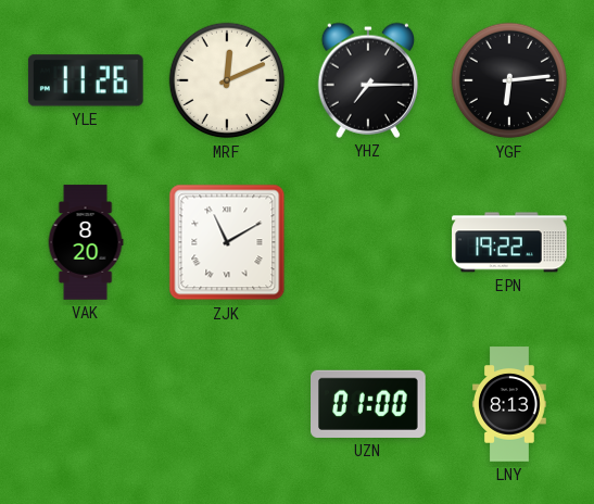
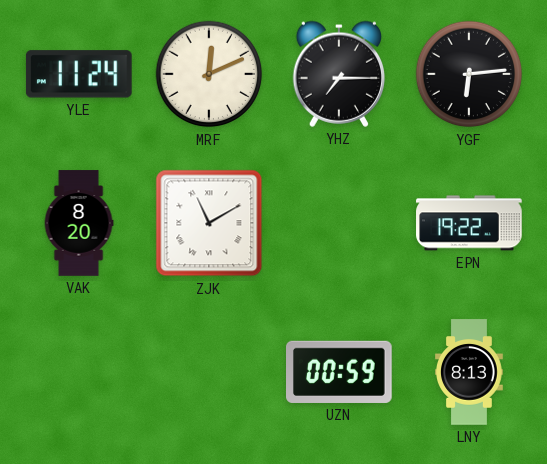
YLE: 11:26 -> 11:24
UZN: 01:00 -> 00:59
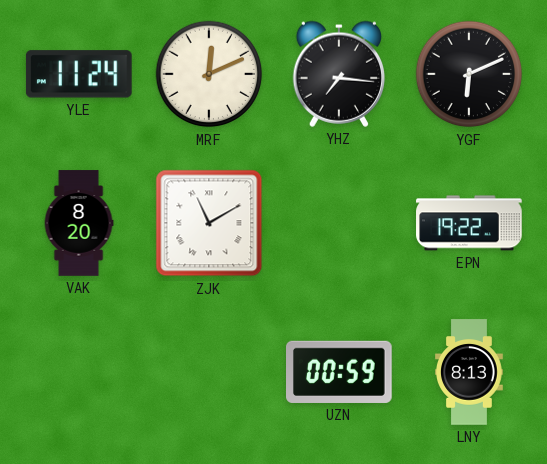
YHZ: 7:15 -> 7:16
YGF: 6:14 -> 6:11
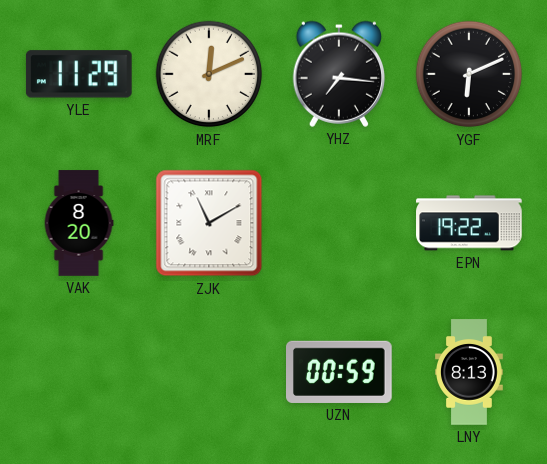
YLE: 11:24 -> 11:29
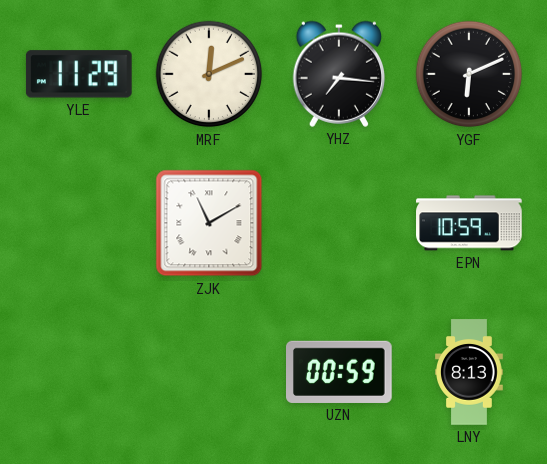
VAK: 8:20 -> none
EPN: 19:22 -> 10:59
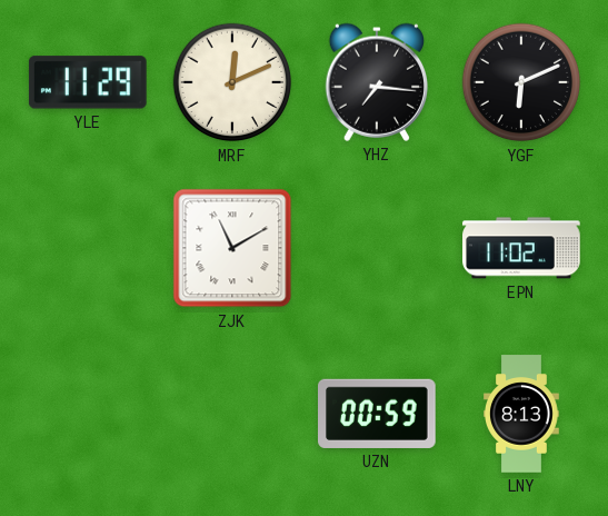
EPN: 10:59 -> 11:02
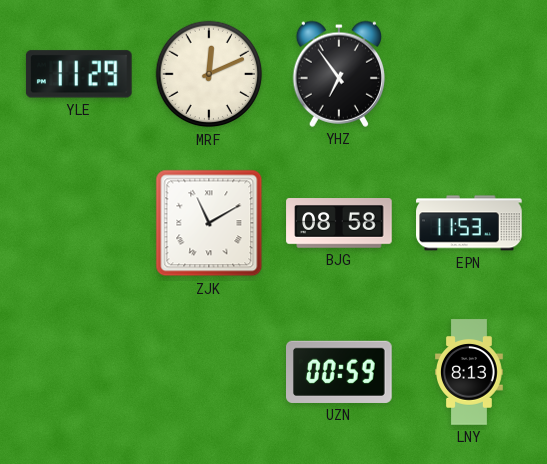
YHZ: 7:16 -> 6:54
YGF: 6:11 -> none
BJG: none -> 08:58
EPN: 11:02 -> 11:53
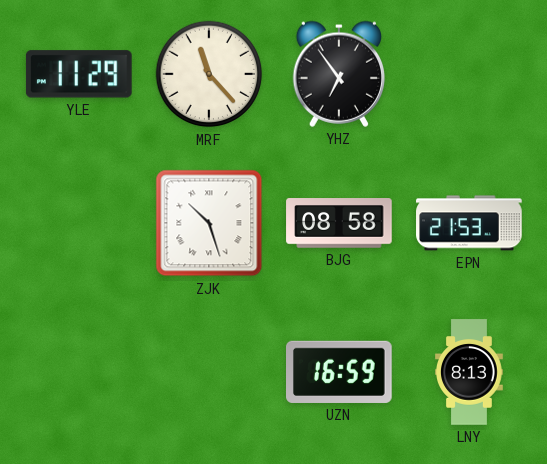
MRF: 12:11 -> 11:23
ZJK: 11:10 -> 10:27
EPN: 11:53 -> 21:53
UZN: 00:59 -> 16:59
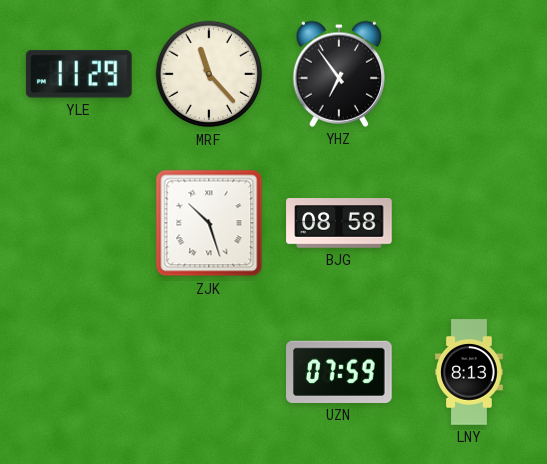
EPN: 21:53 -> none
UZN: 16:59 -> 07:59
